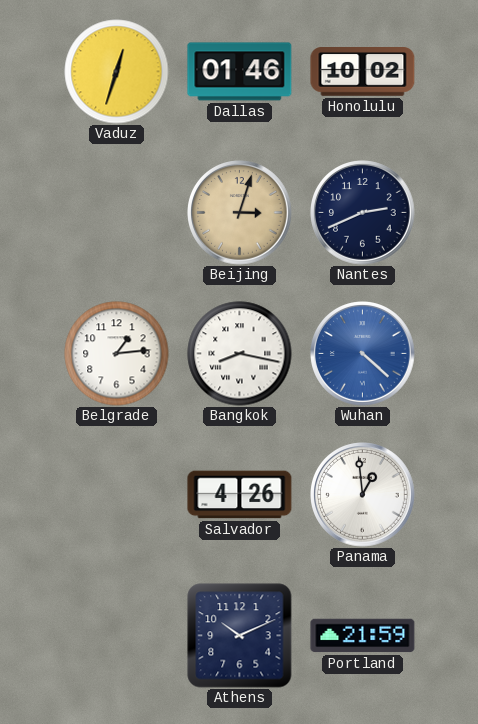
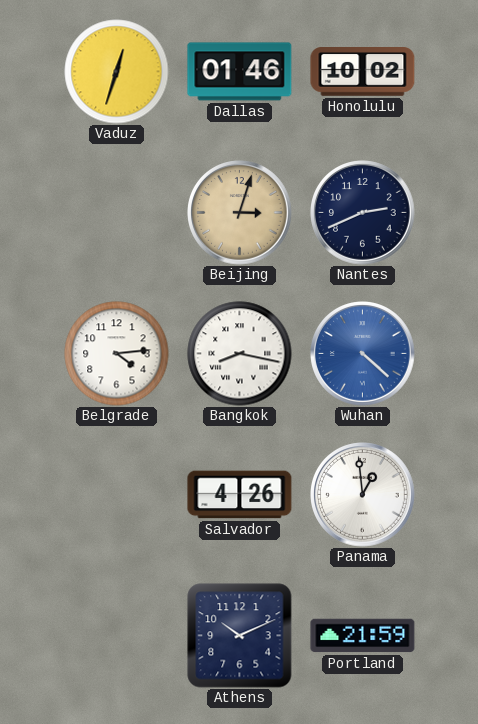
Belgrade: 1:14 -> 4:14
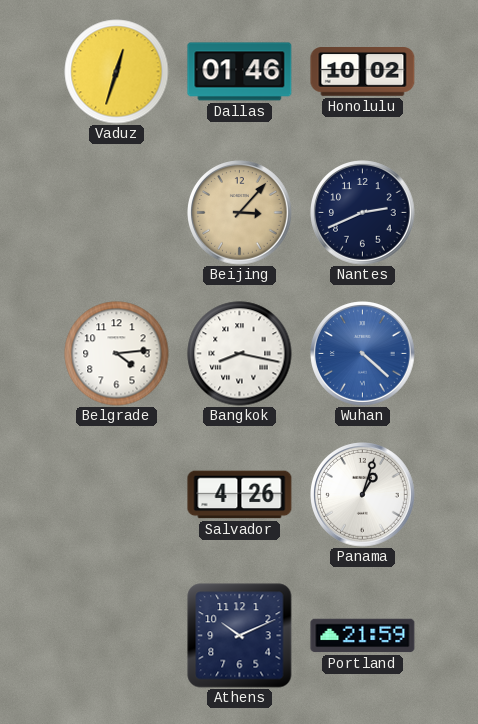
Beijing: 3:03 -> 3:07
Panama: 12:59 -> 1:03
